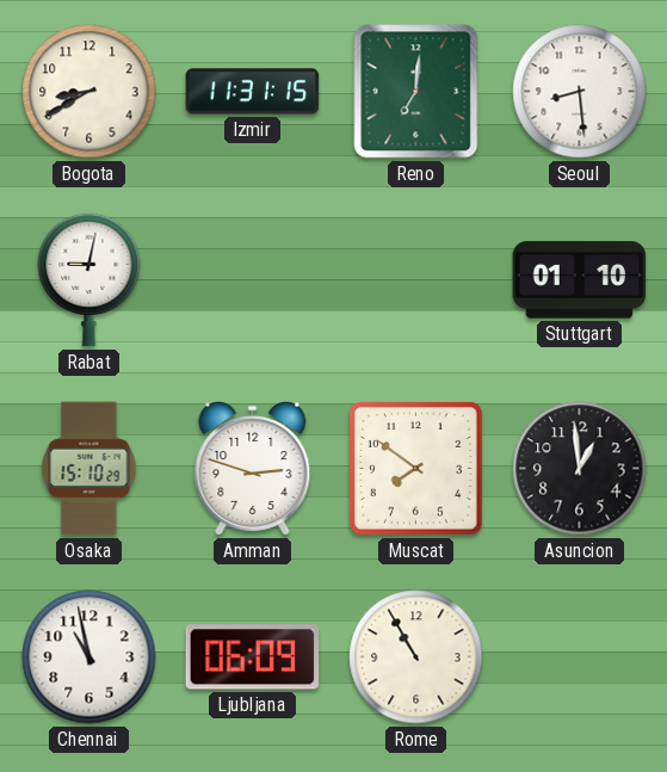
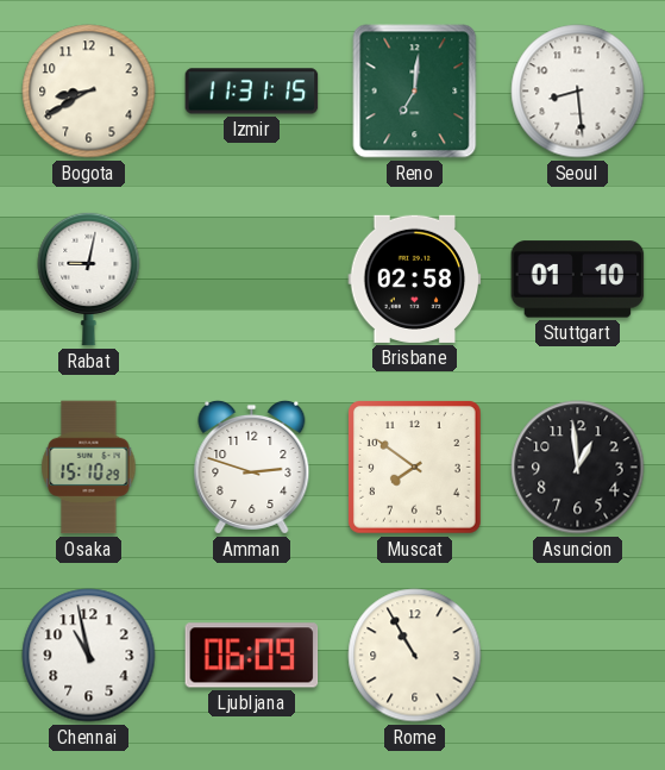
Brisbane: none -> 02:58
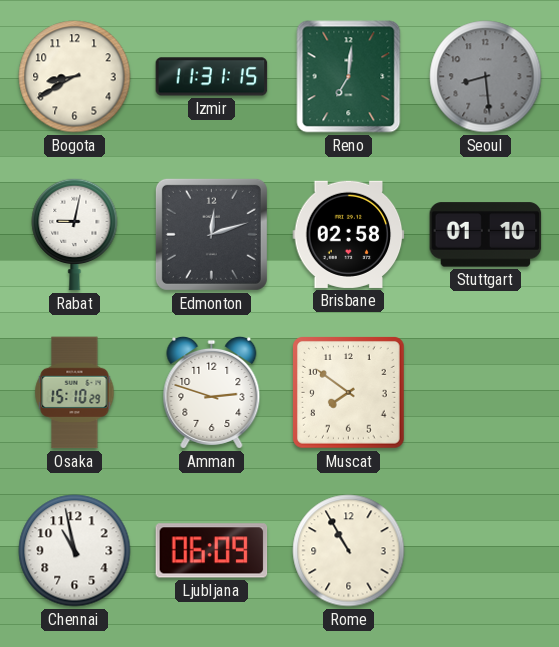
Seoul dial: white -> grey
Edmonton: none -> 12:12
Asuncion: 12:59 -> none
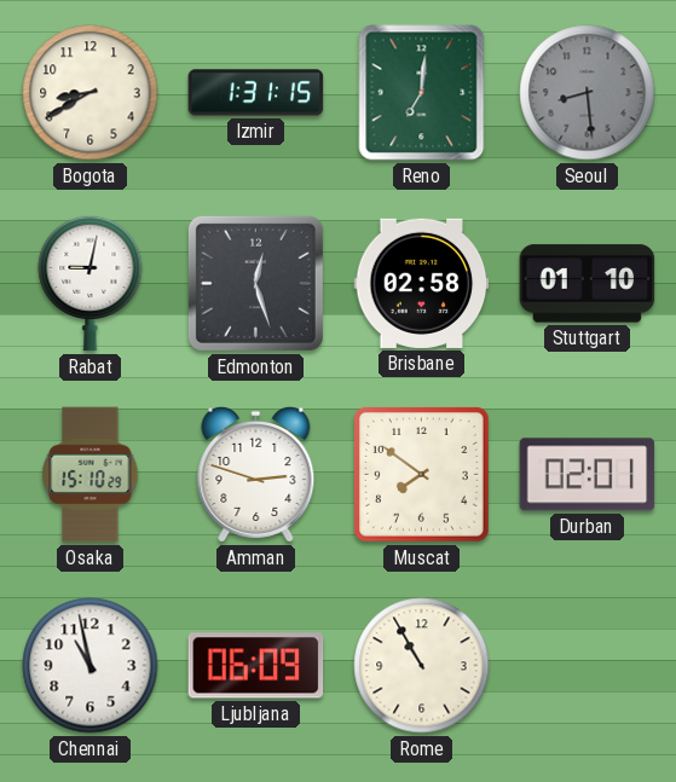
Izmir: 11:31 -> 1:31
Edmonton: 12:12 -> 12:27
Durban: none -> 02:01
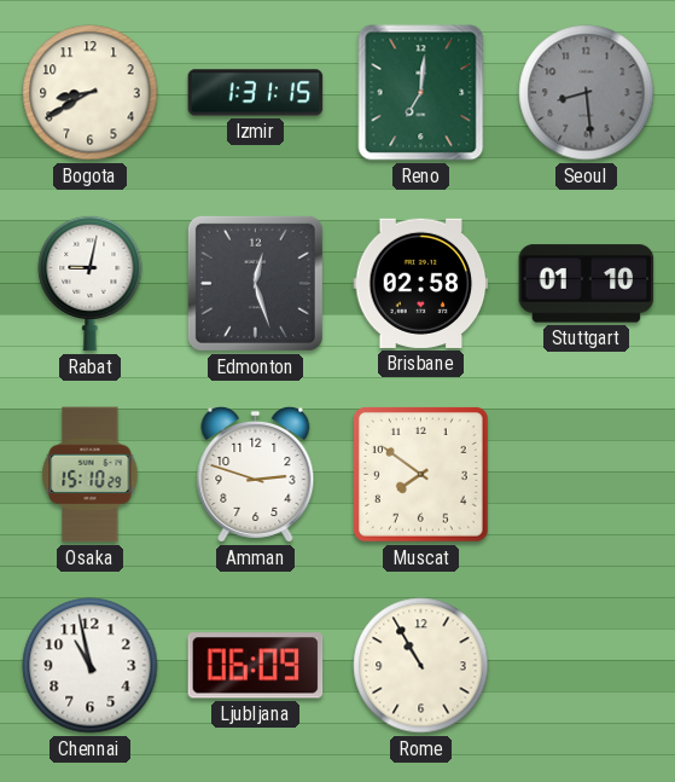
Durban: 02:01 -> none
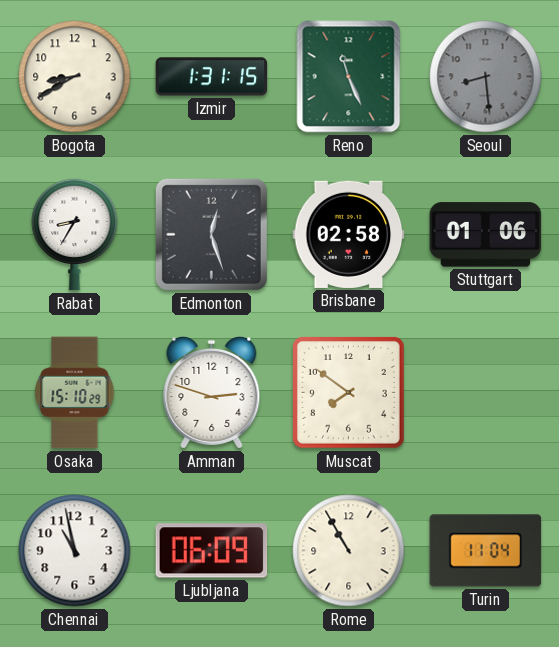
Reno: 7:01 -> 11:26
Rabat: 9:02 -> 8:35
Stuttgart: 01:10 -> 01:06
Turin: none -> 11:04
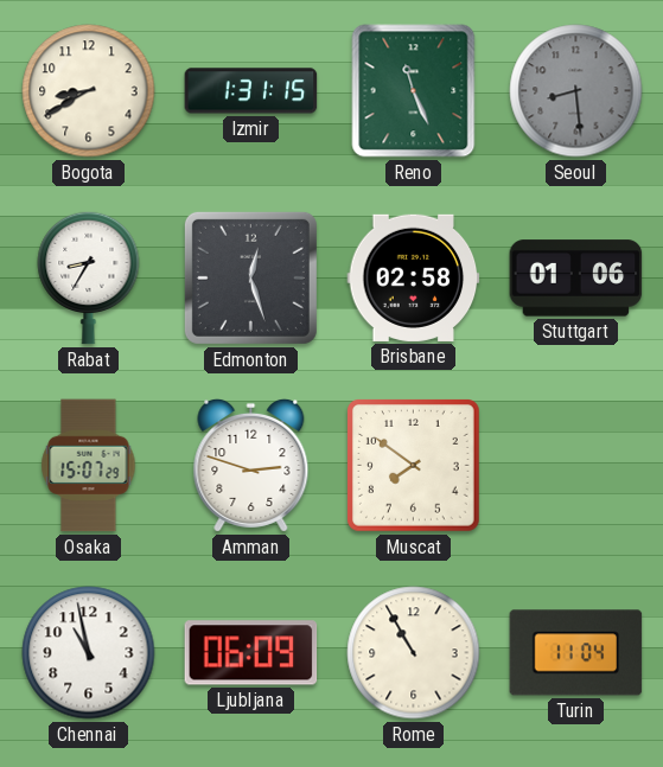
Osaka: 15:10 -> 15:07
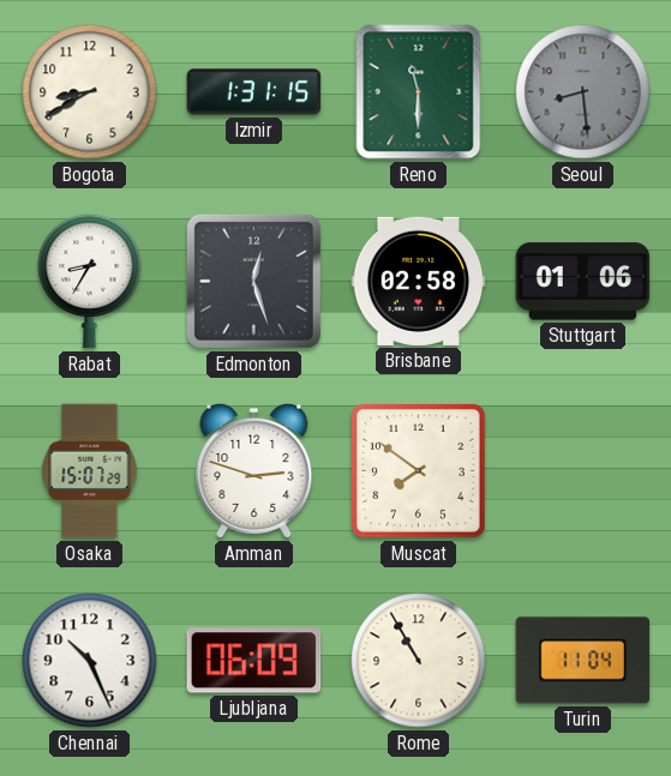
Reno: 11:26 -> 11:30
Chennai: 10:58 -> 10:26
